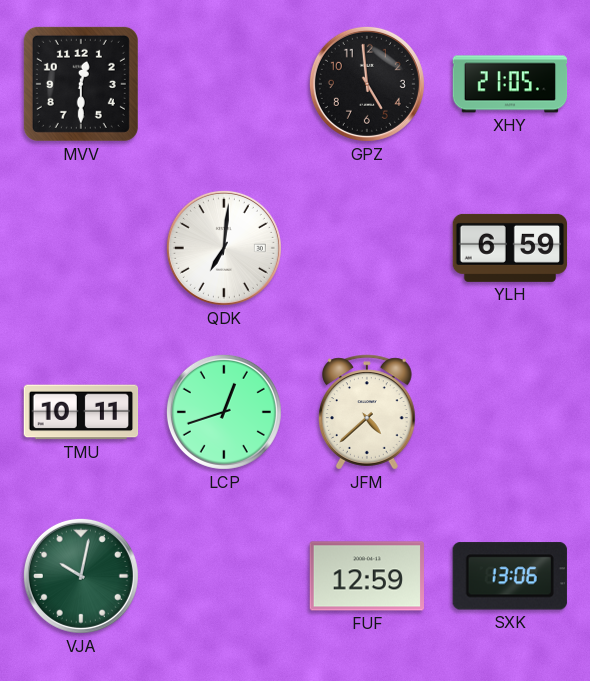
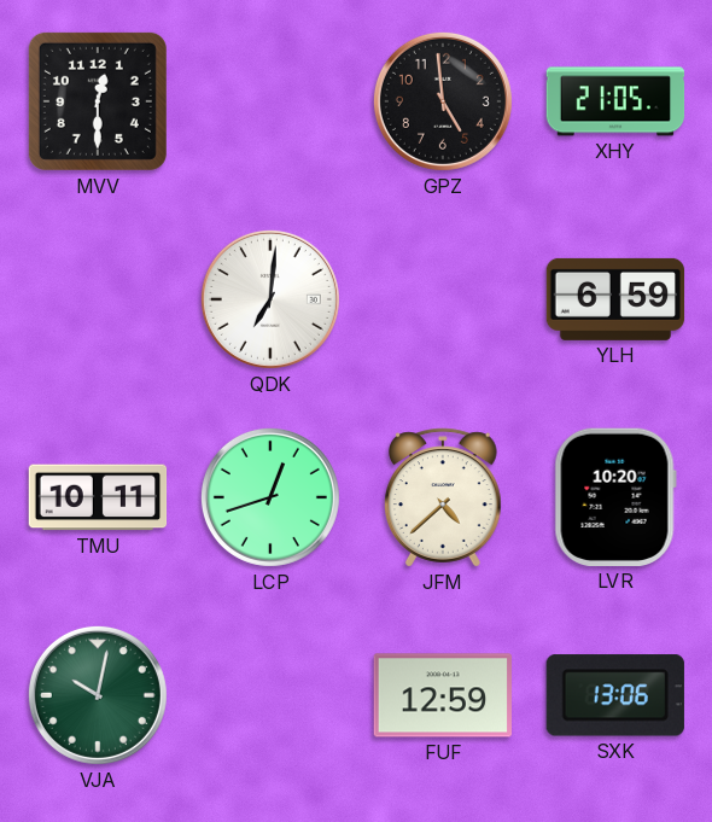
LVR: none -> 10:20
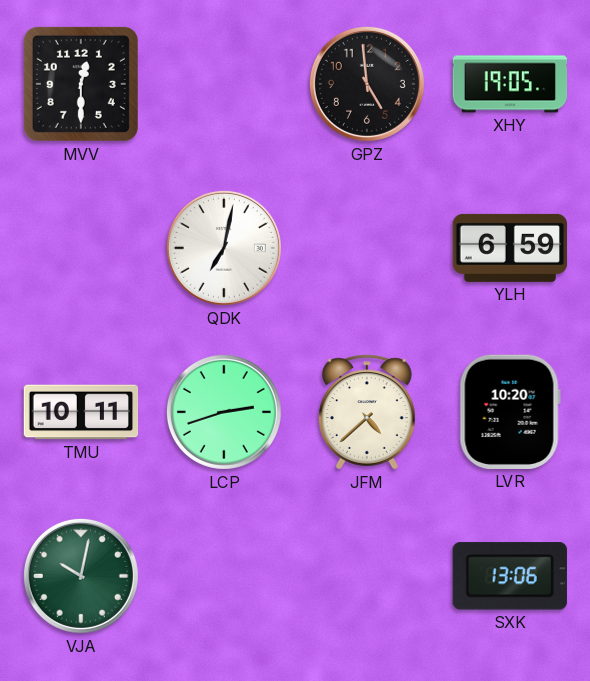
XHY: 21:05 -> 19:05
QDK: 7:01 -> 7:02
LCP: 12:42 -> 2:42
FUF: 12:59 -> none
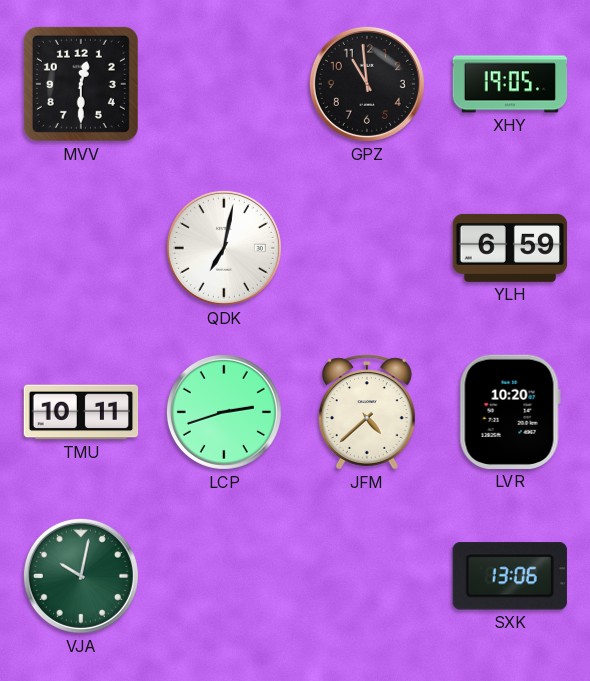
GPZ: 4:59 -> 10:59
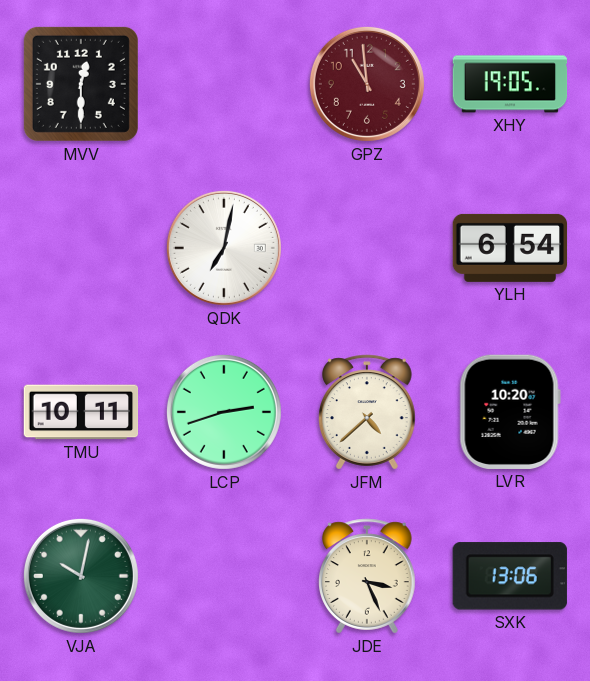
GPZ dial: black -> burgundy
YLH: 6:59 -> 6:54
JDE: none -> 3:26
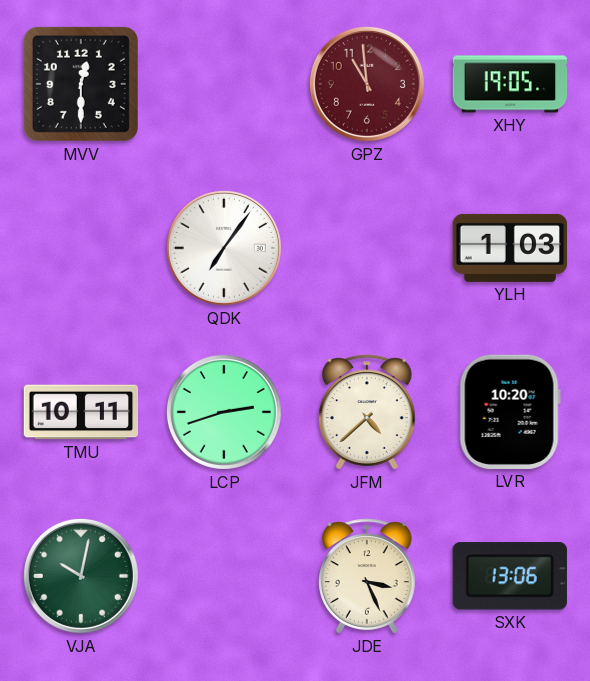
QDK: 7:02 -> 7:06
YLH: 6:54 -> 1:03
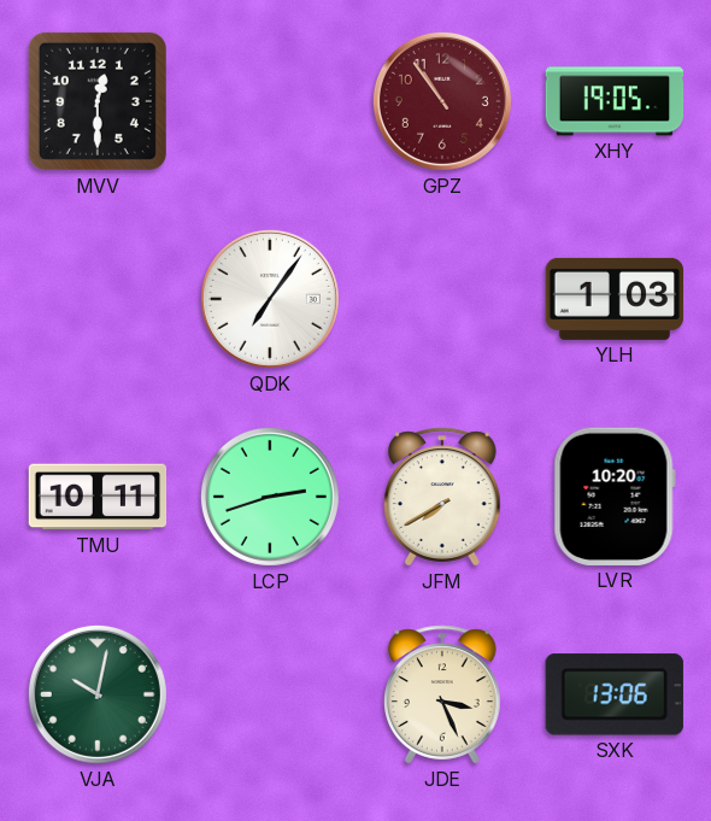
GPZ: 10:59 -> 10:54
JFM: 4:38 -> 7:40
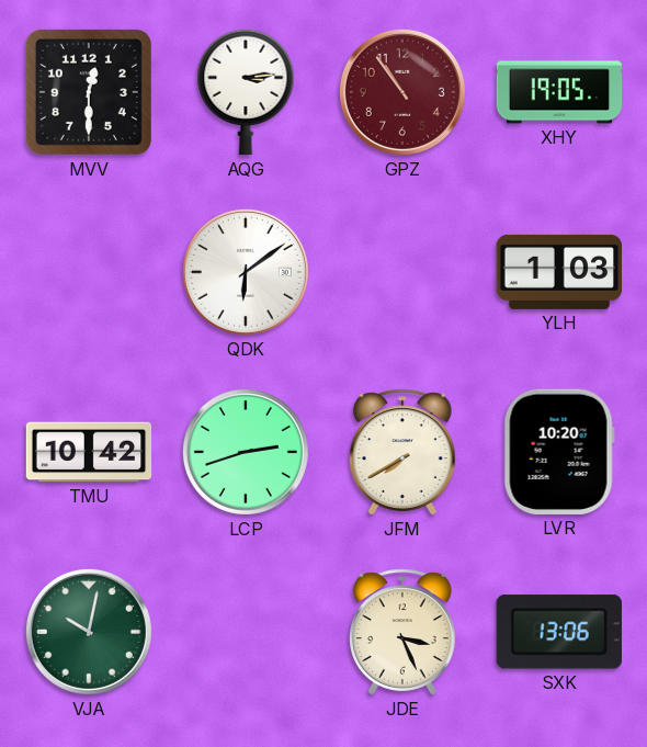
AQG: none -> 3:14
QDK: 7:06 -> 6:09
TMU: 10:11 -> 10:42
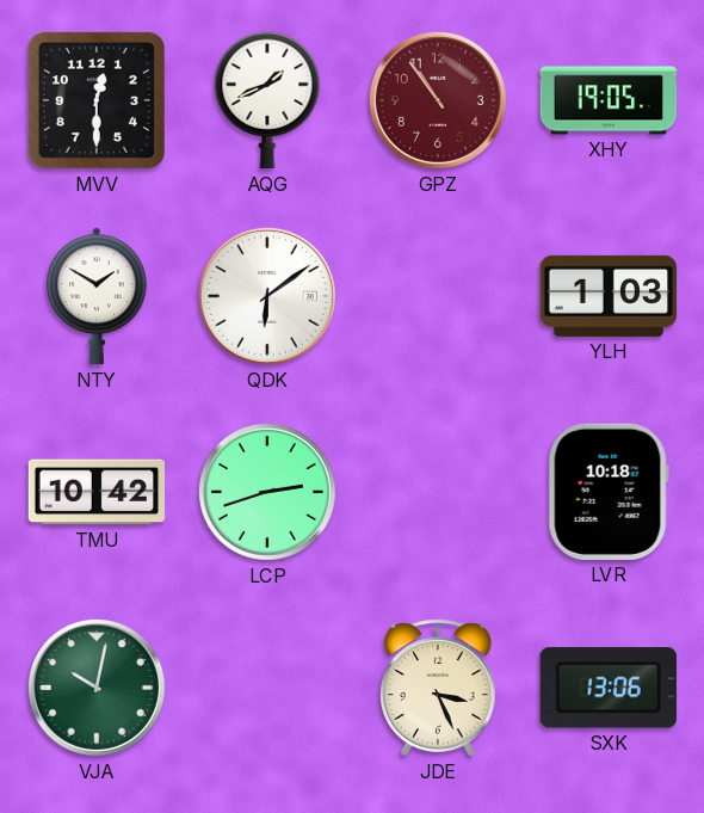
AQG: 3:14 -> 1:41
NTY: none -> 1:50
JFM: 7:40 -> none
LVR: 10:20 -> 10:18
